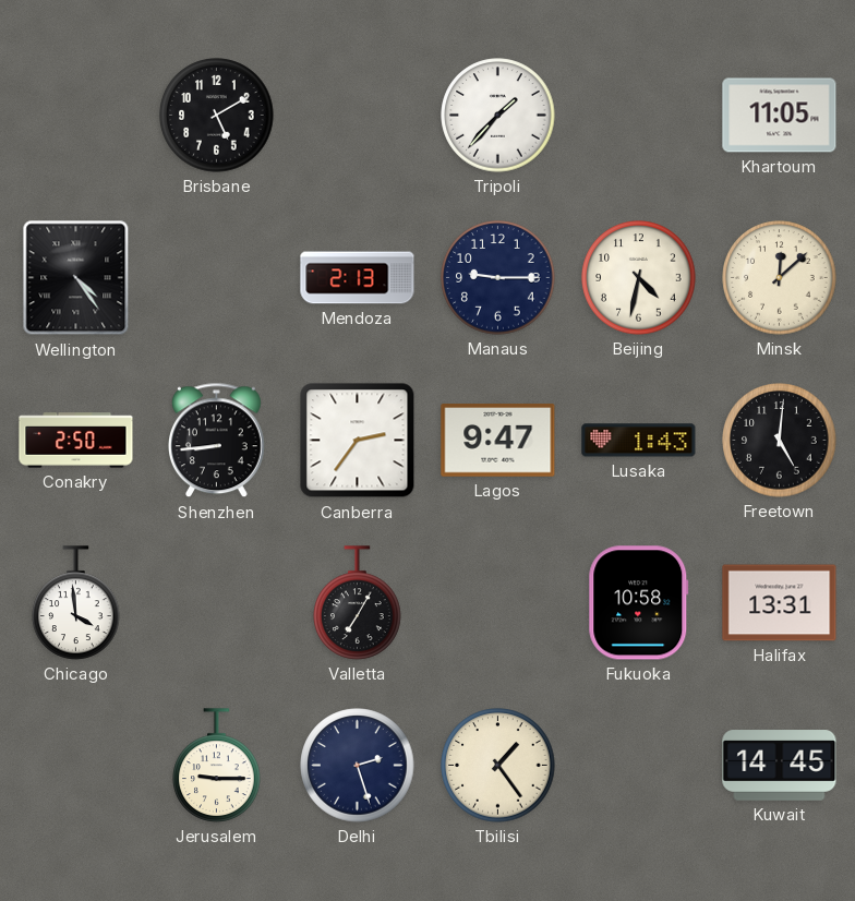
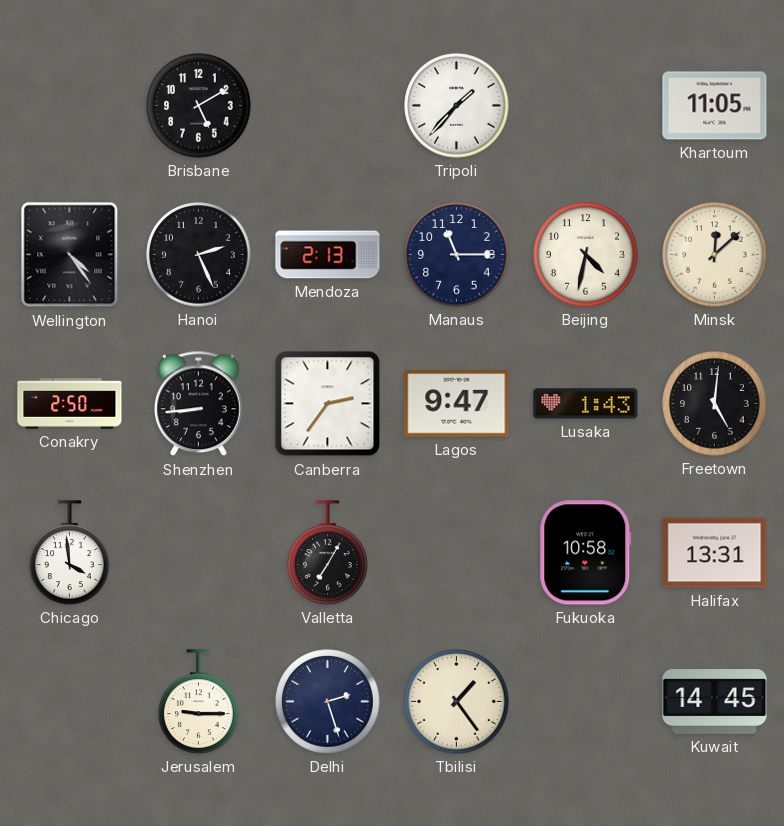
Hanoi: none -> 2:26
Manaus: 9:15 -> 11:15
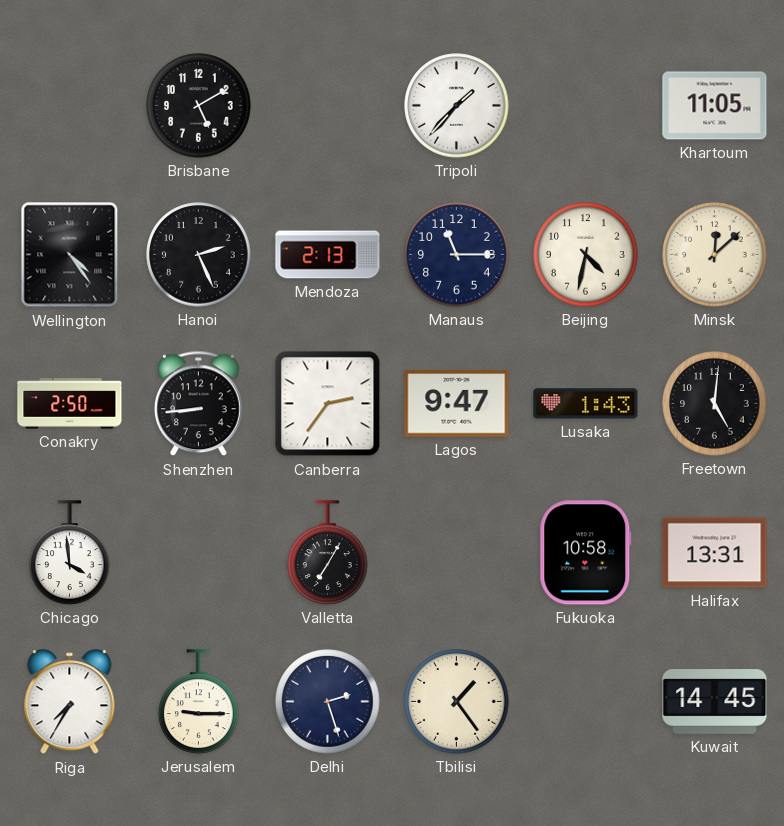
Riga: none -> 7:35
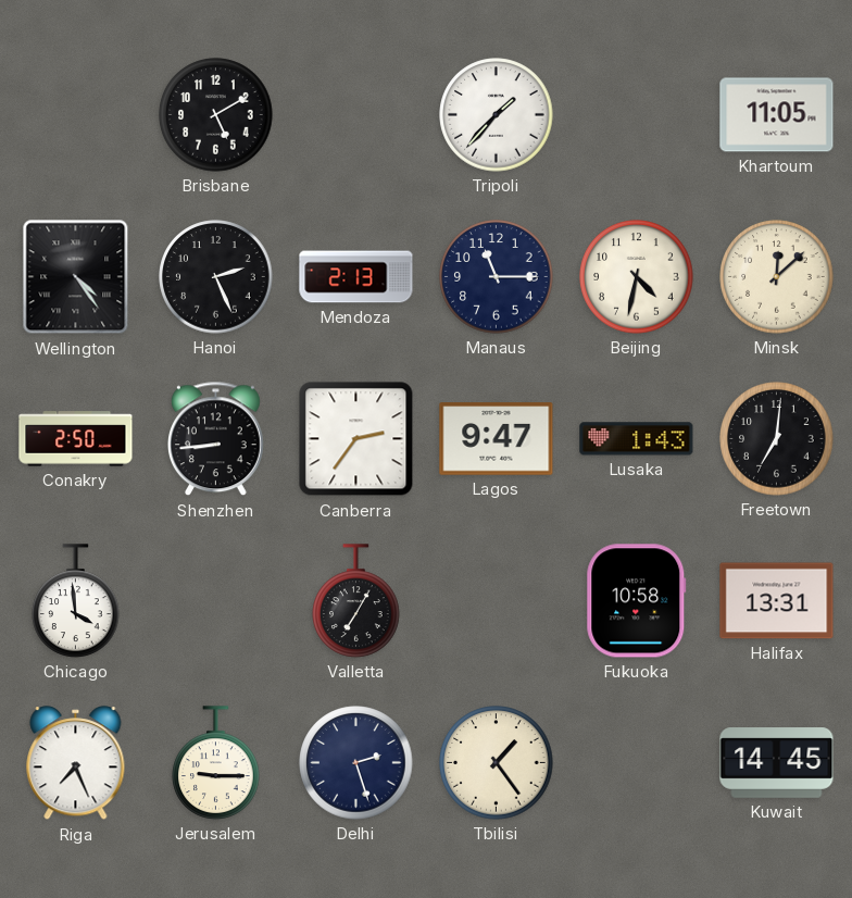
Freetown: 5:01 -> 7:01
Riga: 7:35 -> 7:26
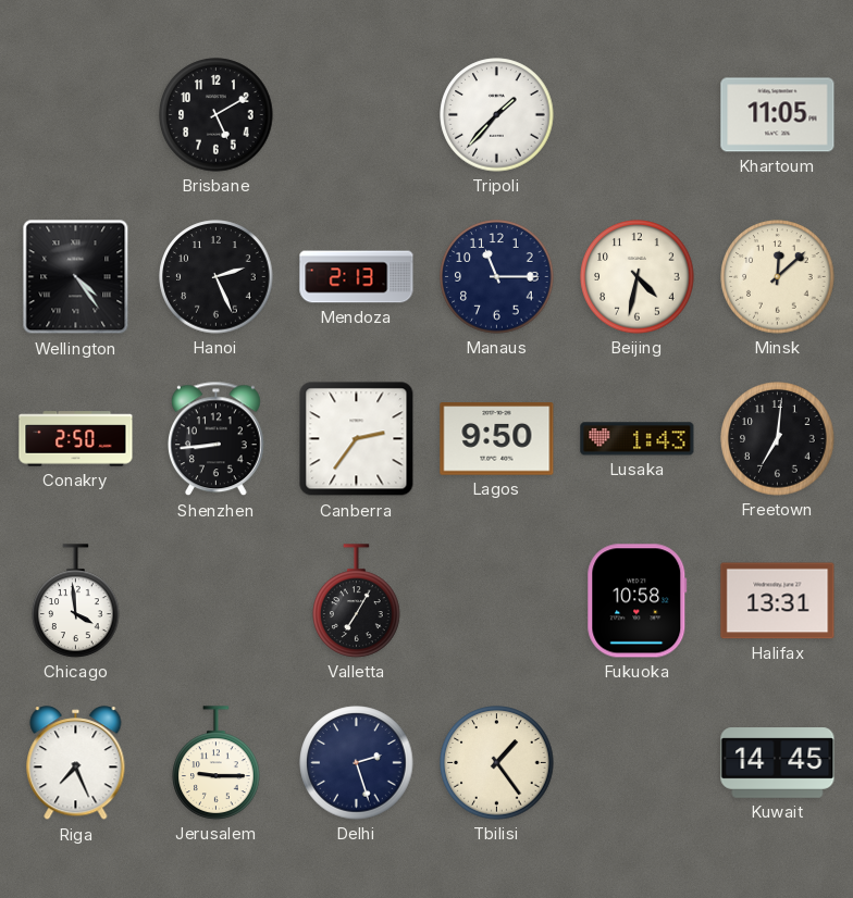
Lagos: 9:47 -> 9:50
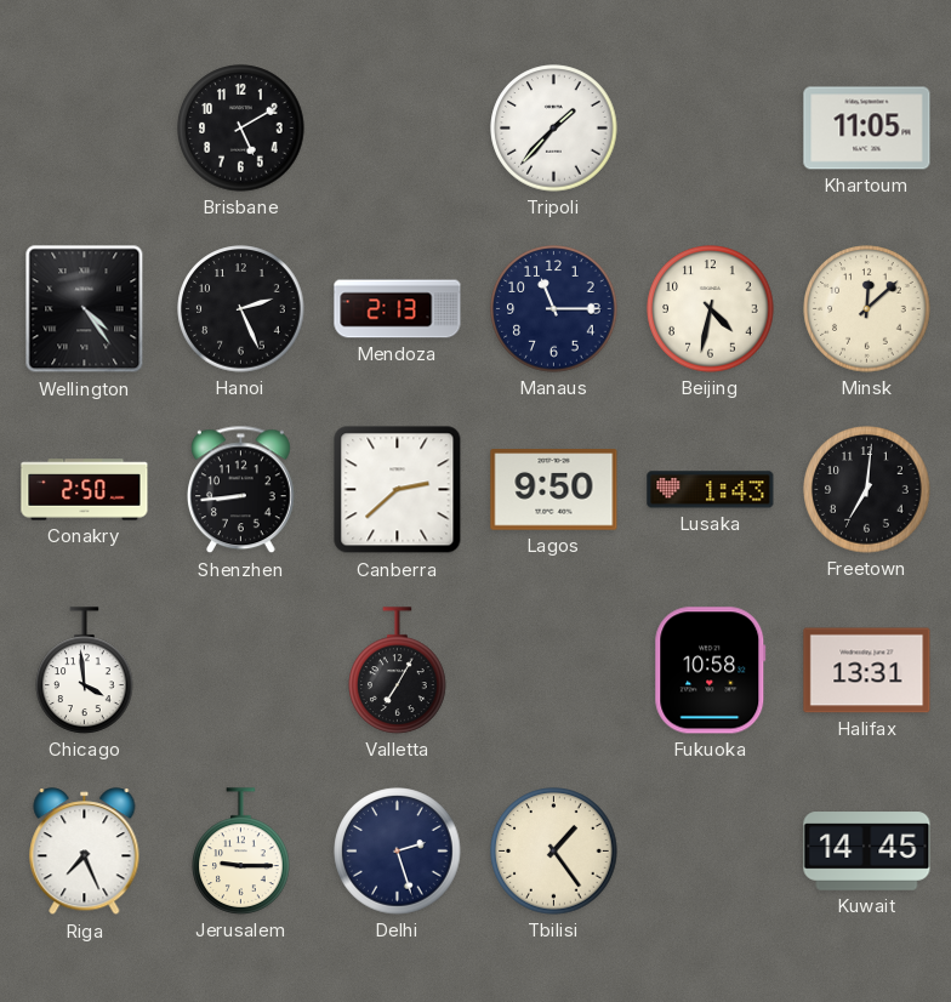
Canberra: 2:36 -> 2:38
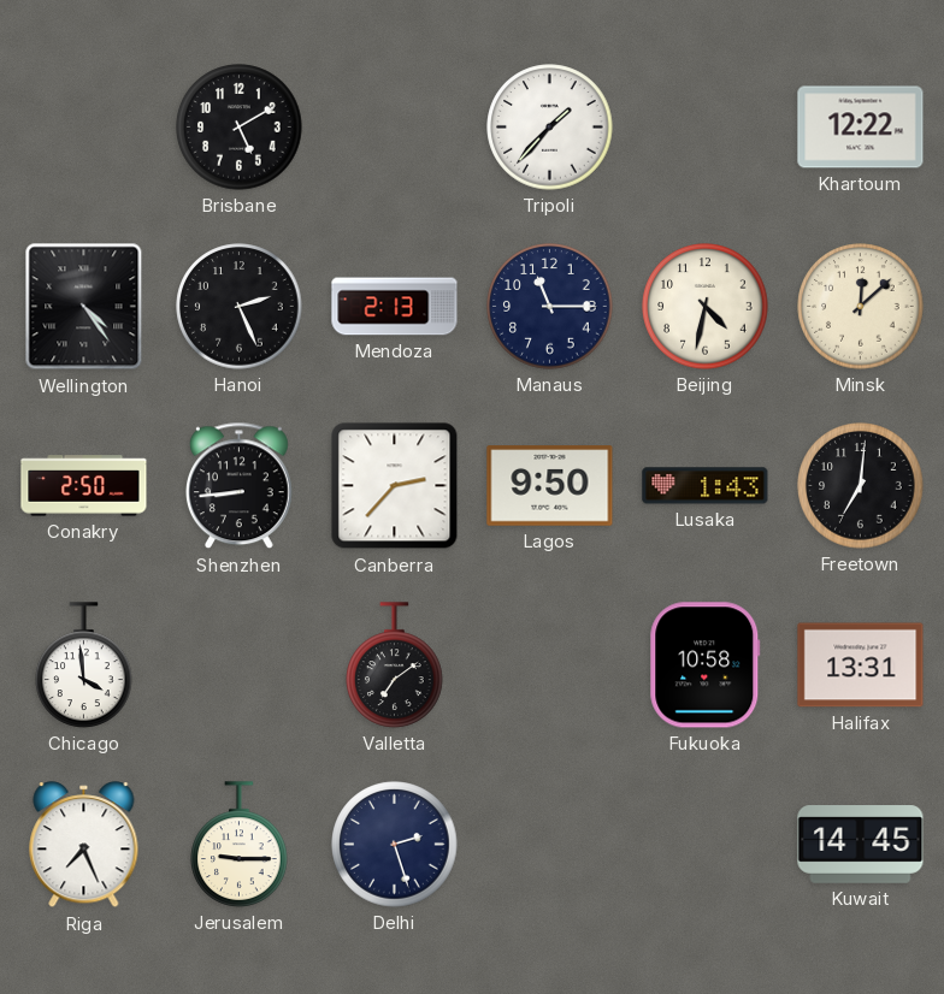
Khartoum: 11:05 -> 12:22
Canberra: 2:38 -> 2:37
Valletta: 7:05 -> 7:09
Tbilisi: 1:24 -> none
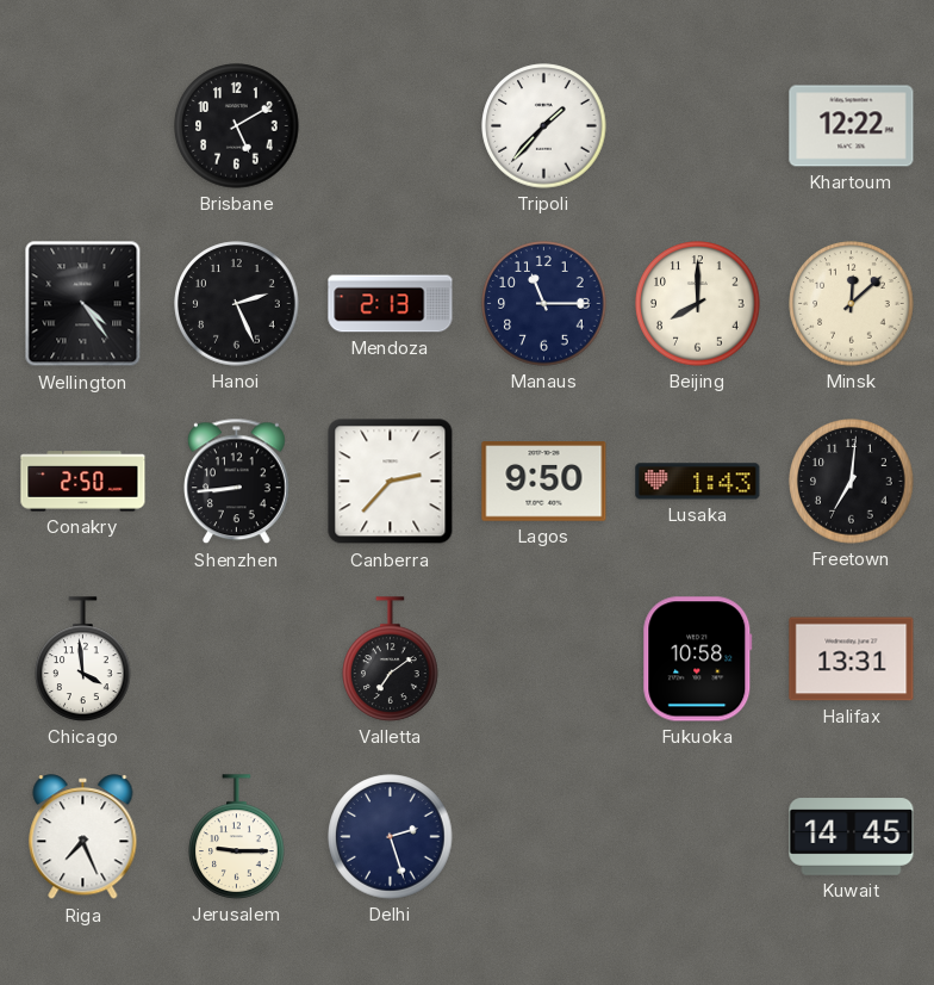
Beijing: 4:32 -> 8:00
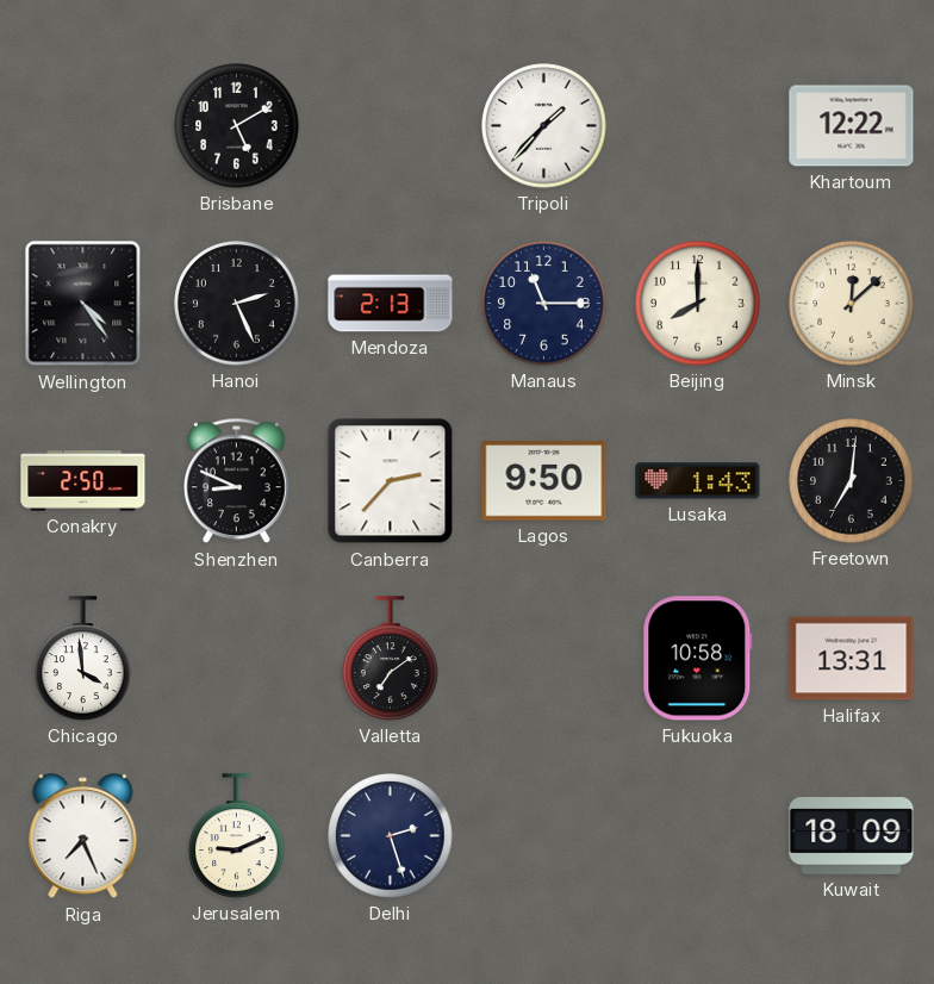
Shenzhen: 8:44 -> 8:49
Jerusalem: 9:15 -> 9:11
Kuwait: 14:45 -> 18:09
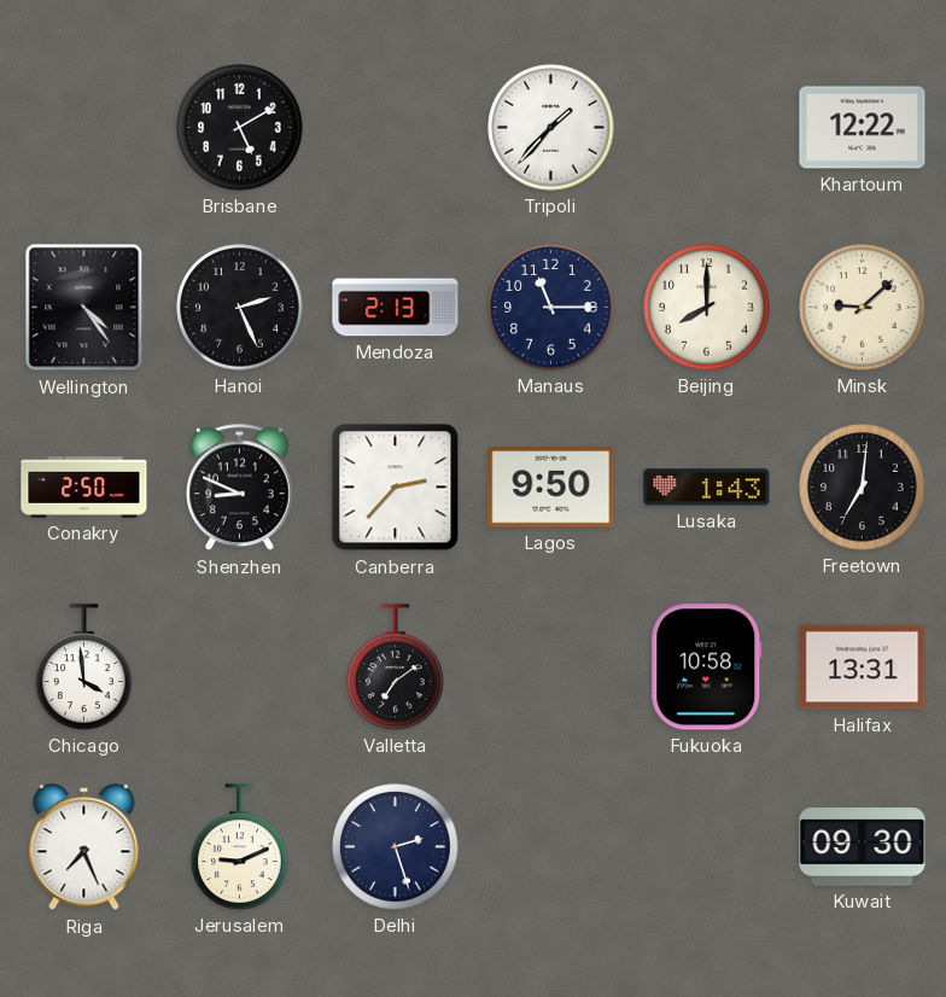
Minsk: 12:08 -> 9:08
Kuwait: 18:09 -> 09:30
